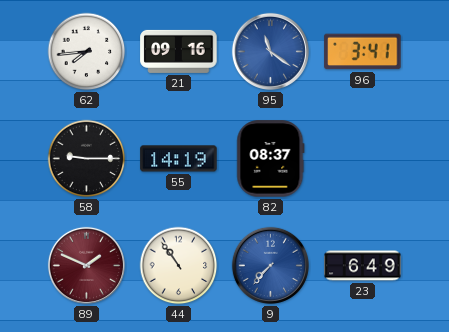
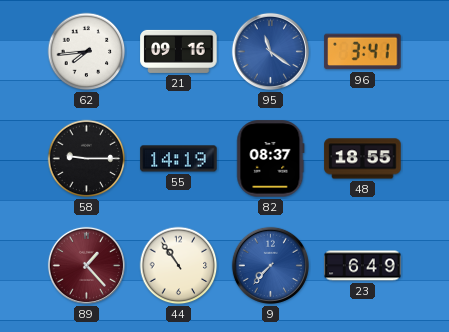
48: none -> 18:55
89: 1:49 -> 1:23
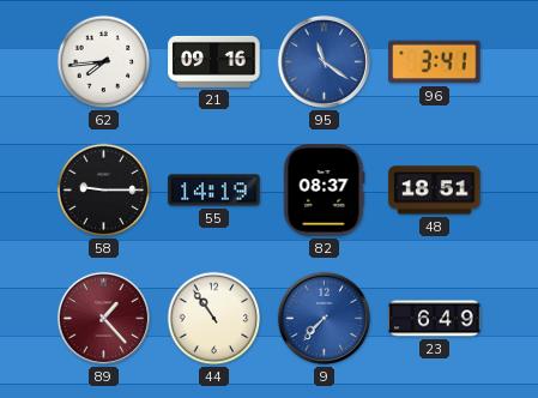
48: 18:55 -> 18:51
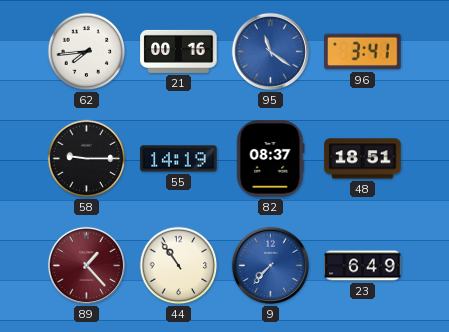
21: 09:16 -> 00:16
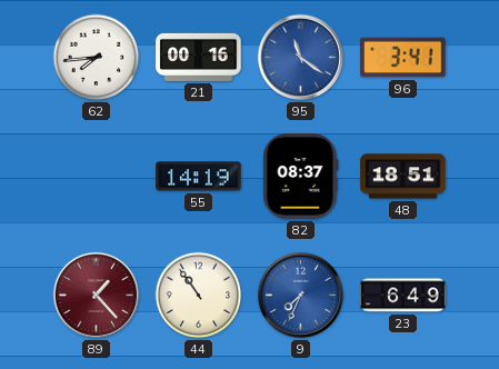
58: 9:15 -> none
9: 7:37 -> 7:34
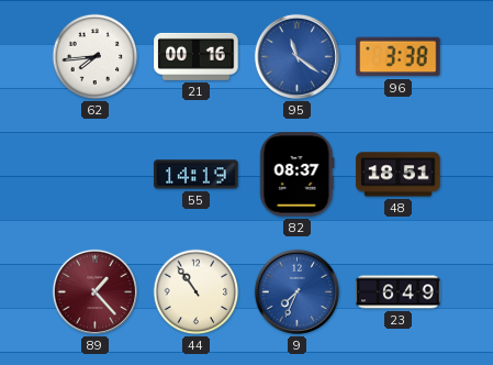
96: 3:41 -> 3:38
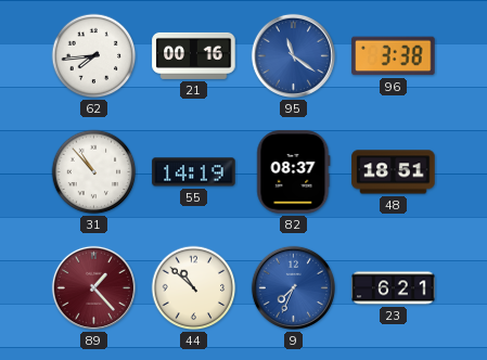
31: none -> 10:53
44: 10:54 -> 10:52
23: 6:49 -> 6:21
